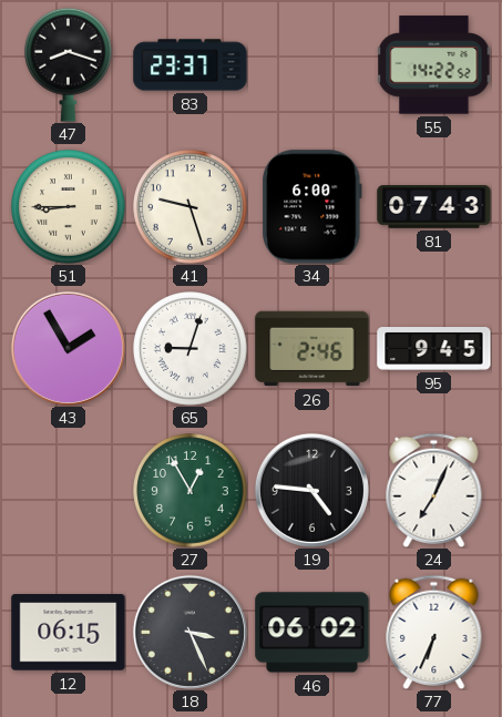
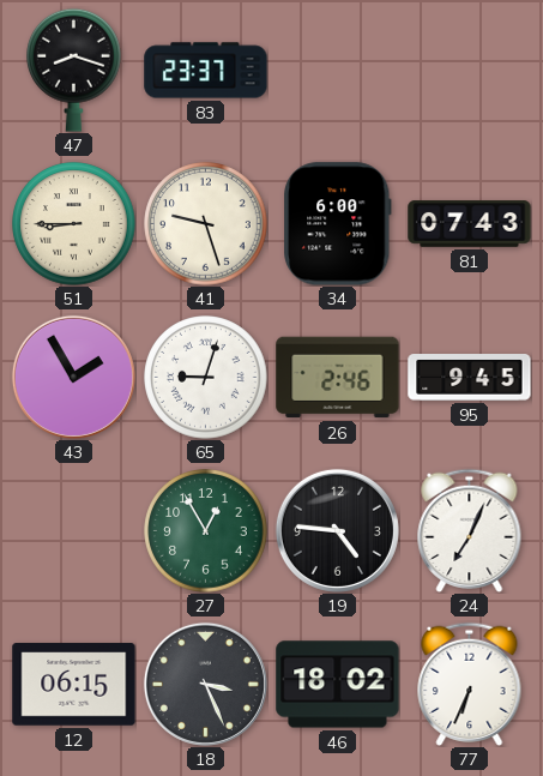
55: 14:22 -> none
46: 06:02 -> 18:02
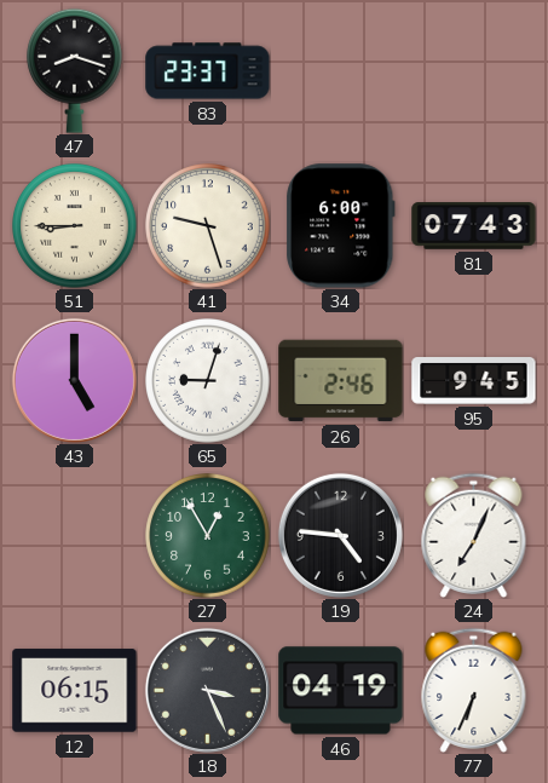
43: 1:55 -> 5:00
46: 18:02 -> 04:19
